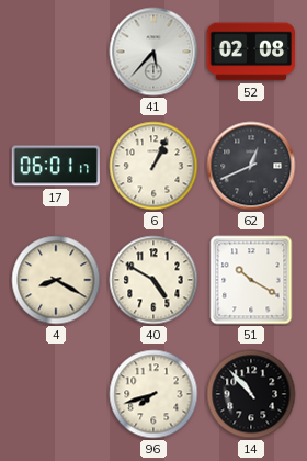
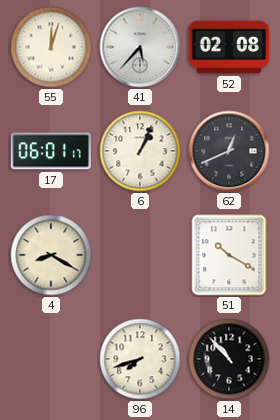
55: none -> 12:03
40: 4:50 -> none
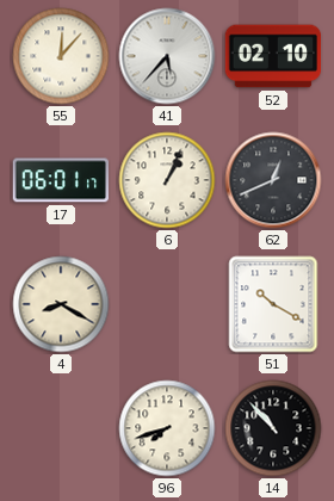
55: 12:03 -> 12:07
52: 02:08 -> 02:10
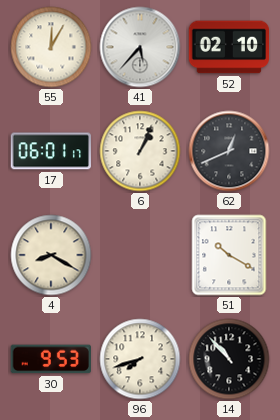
55: 12:07 -> 12:05
30: none -> 9:53
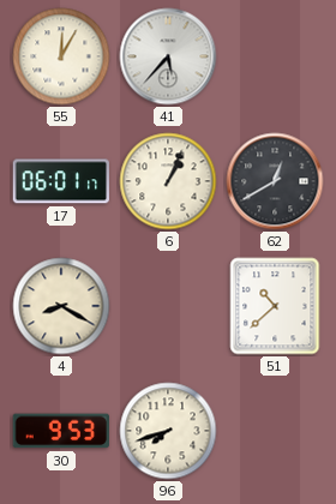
52: 02:10 -> none
62: 12:41 -> 12:40
51: 10:20 -> 10:38
14: 10:53 -> none
